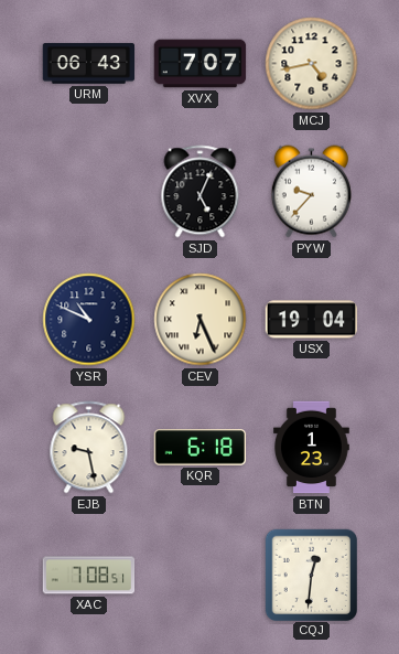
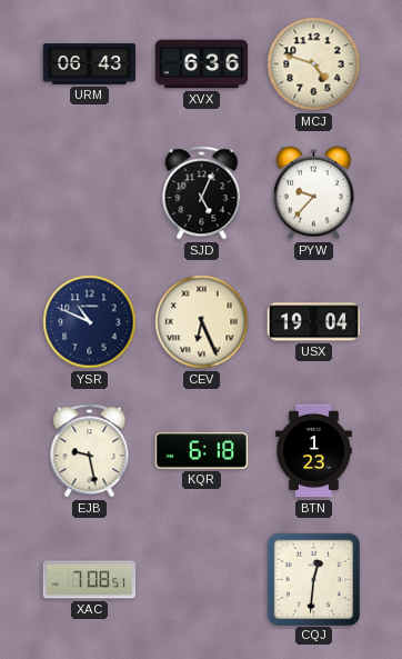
XVX: 7:07 -> 6:36
MCJ: 4:43 -> 4:48
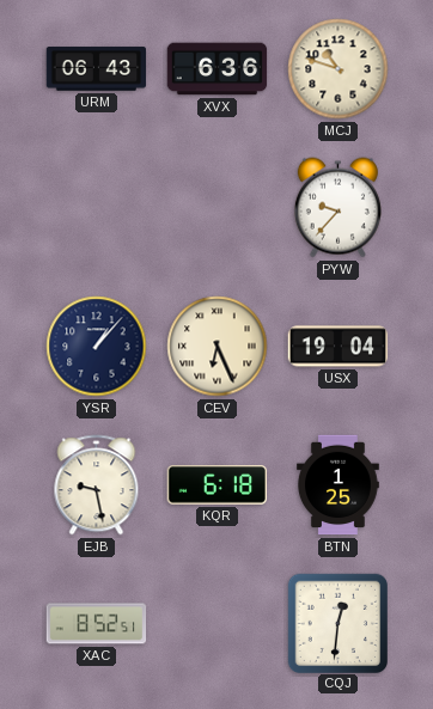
MCJ: 4:48 -> 10:48
SJD: 5:04 -> none
YSR: 10:49 -> 1:07
BTN: 1:23 -> 1:25
XAC: 7:08 -> 8:52
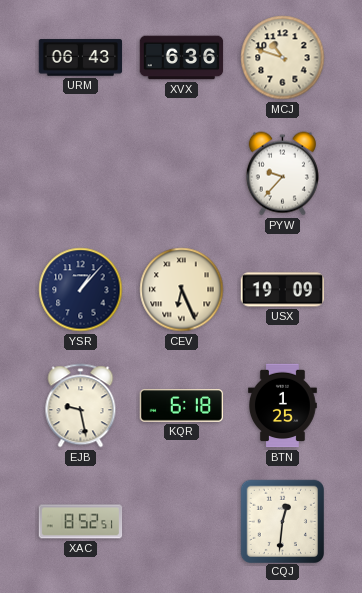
USX: 19:04 -> 19:09
